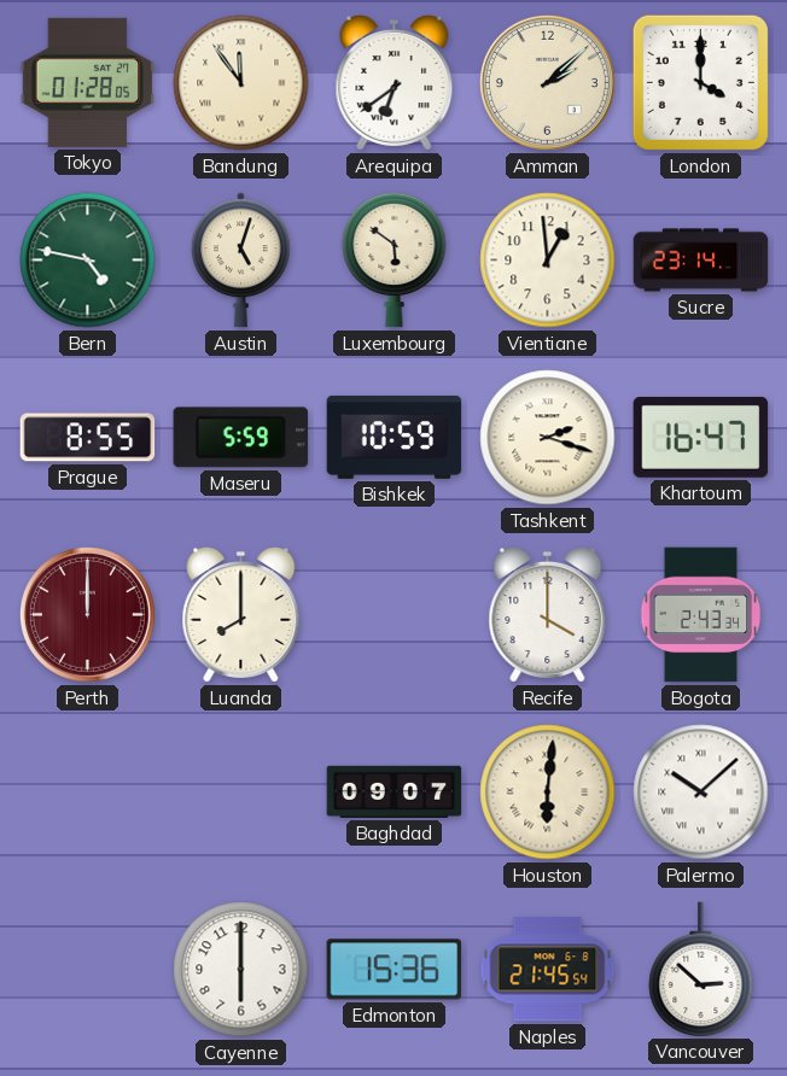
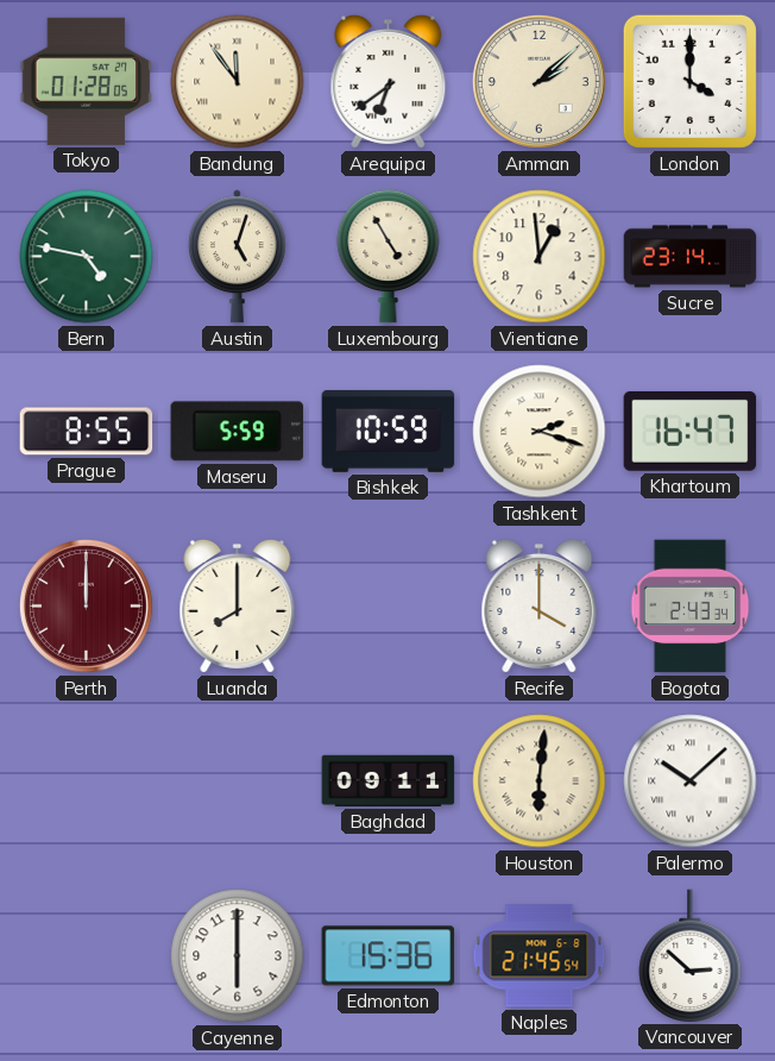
Luxembourg: 5:51 -> 4:55
Baghdad: 09:07 -> 09:11
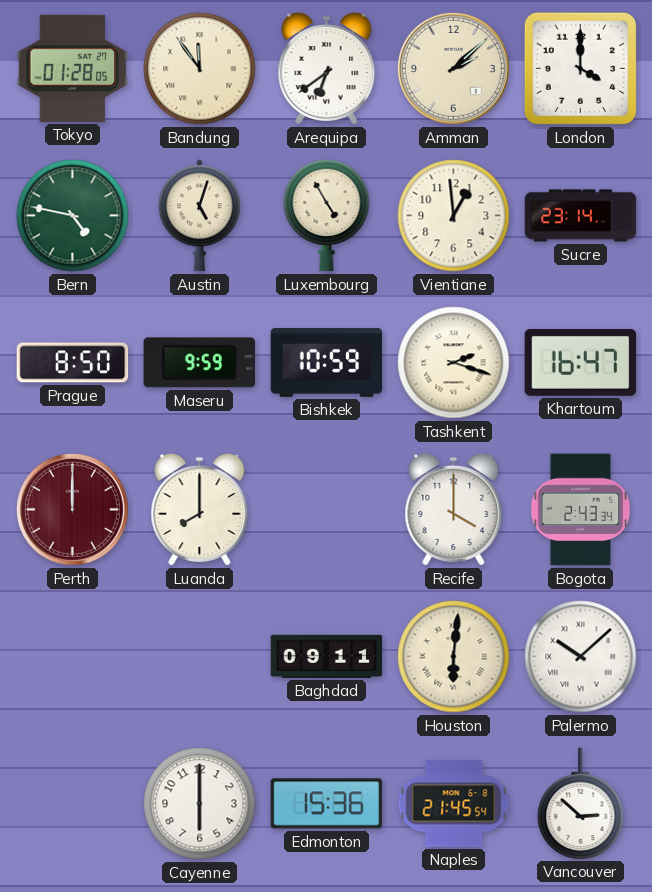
Prague: 8:55 -> 8:50
Maseru: 5:59 -> 9:59
